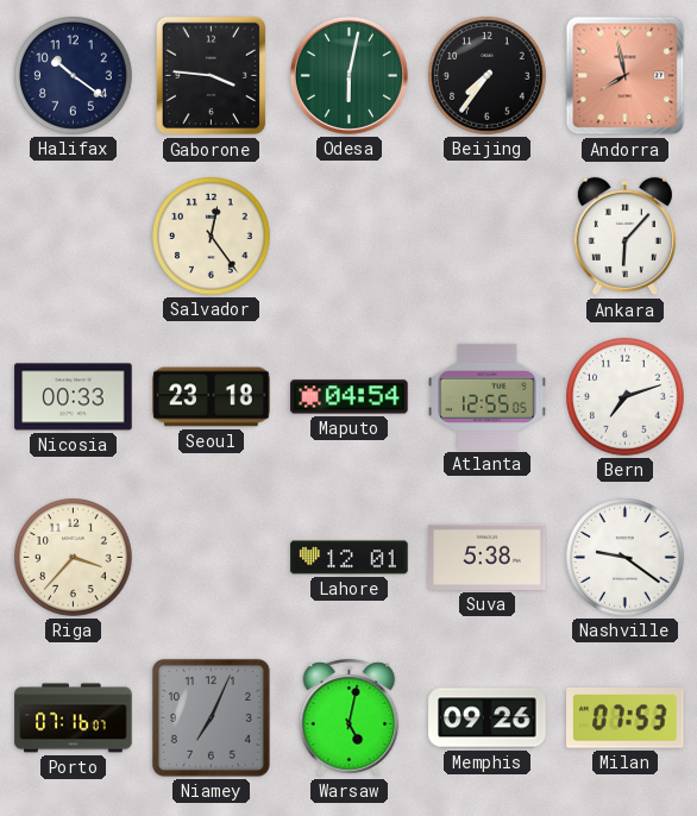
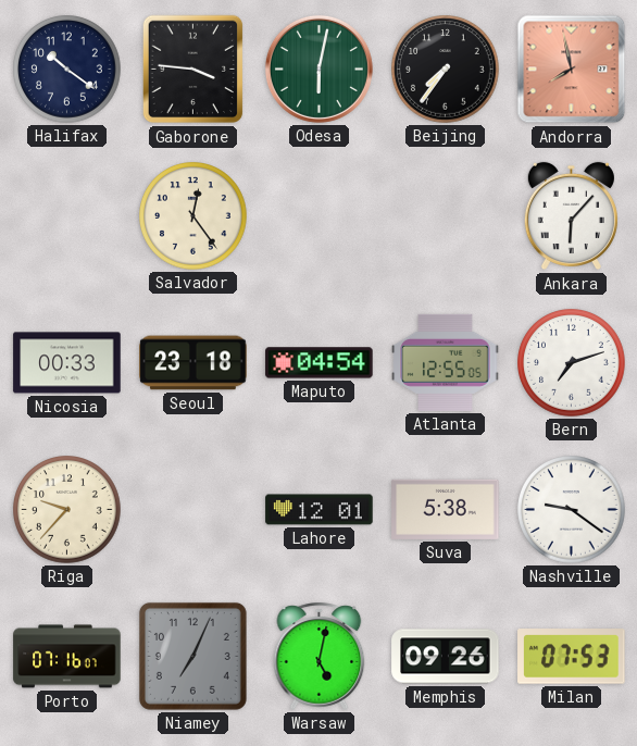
Riga: 3:37 -> 9:37
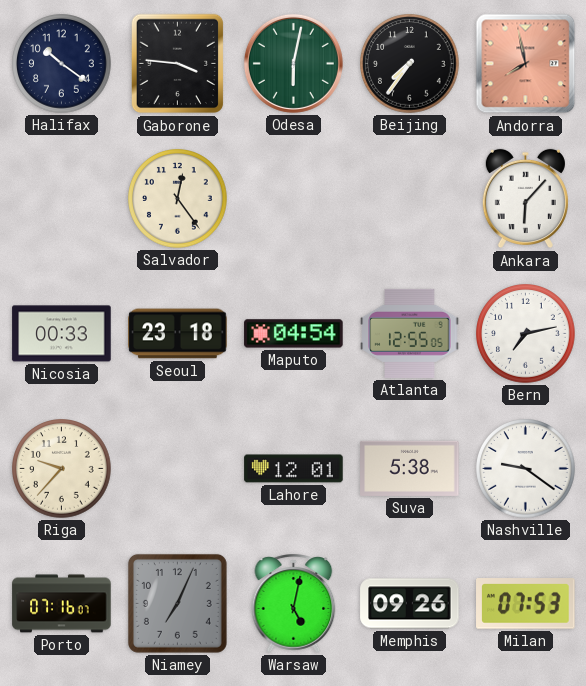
Bern: 7:12 -> 7:13
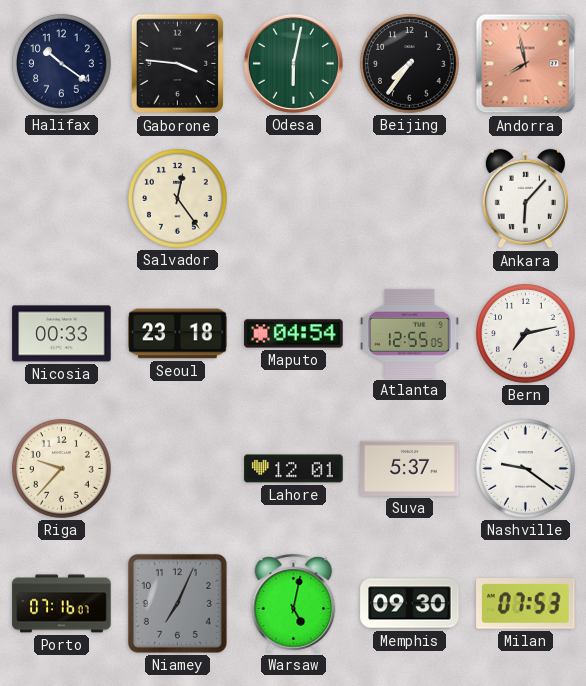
Suva: 5:38 -> 5:37
Memphis: 09:26 -> 09:30
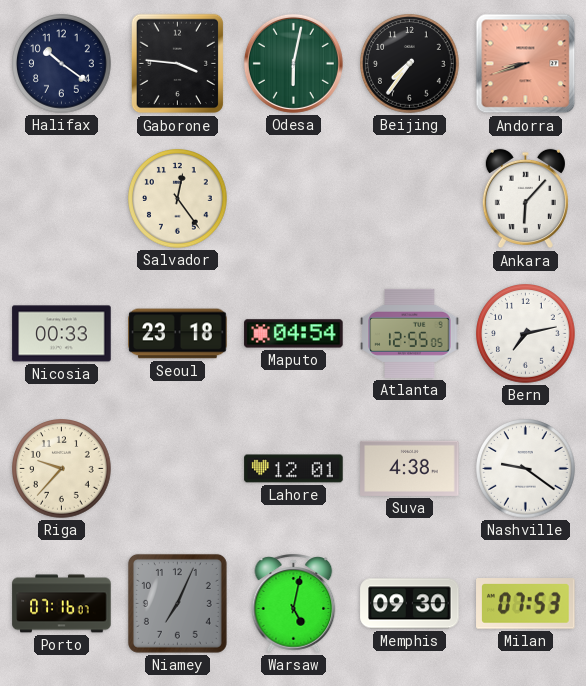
Andorra: 7:58 -> 8:42
Suva: 5:37 -> 4:38
